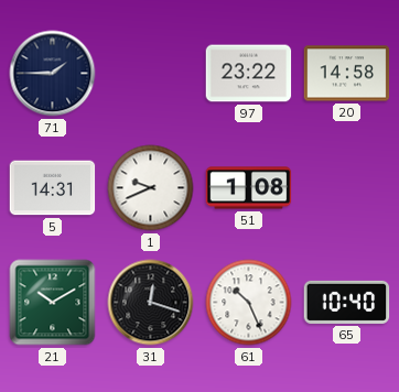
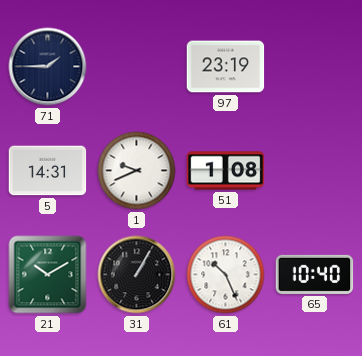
97: 23:22 -> 23:19
20: 14:58 -> none
31: 12:18 -> 1:05
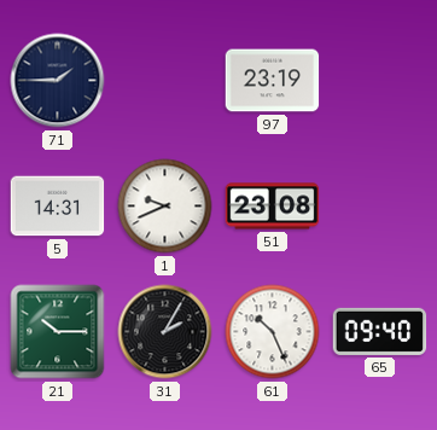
51: 1:08 -> 23:08
21: 10:10 -> 10:15
31: 1:05 -> 2:05
65: 10:40 -> 09:40
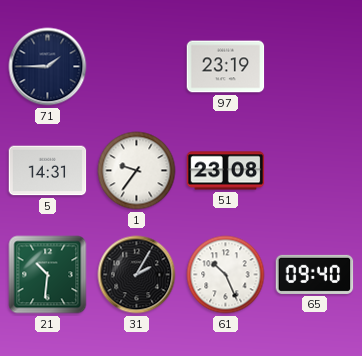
1: 9:41 -> 9:36
21: 10:15 -> 10:31
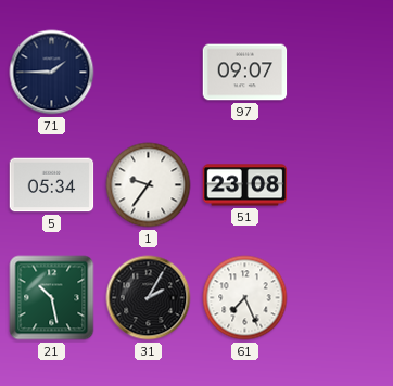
97: 23:19 -> 09:07
5: 14:31 -> 05:34
21: 10:31 -> 10:28
61: 10:26 -> 7:26
65: 09:40 -> none
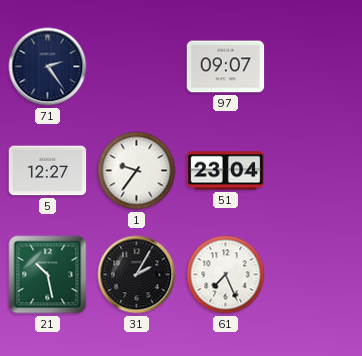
71: 1:45 -> 2:24
5: 05:34 -> 12:27
51: 23:08 -> 23:04
